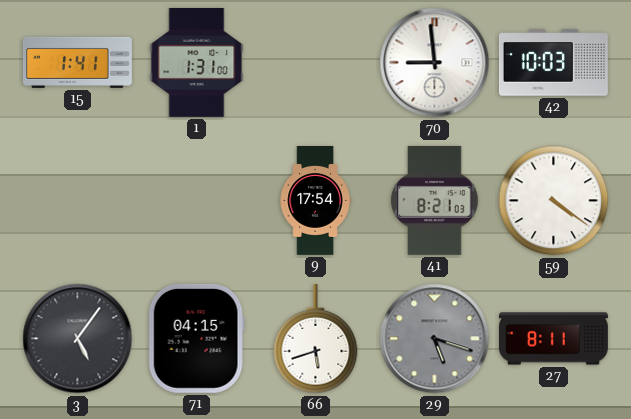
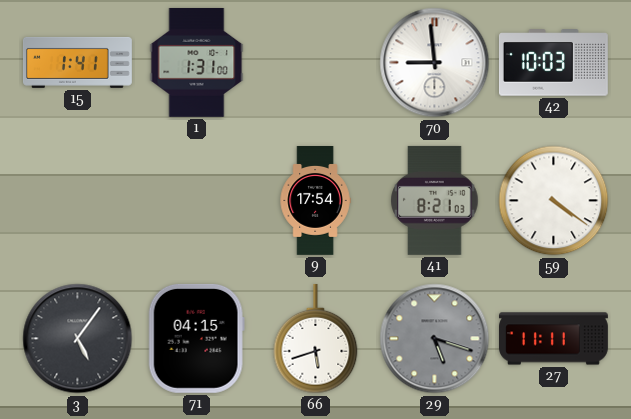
27: 8:11 -> 11:11
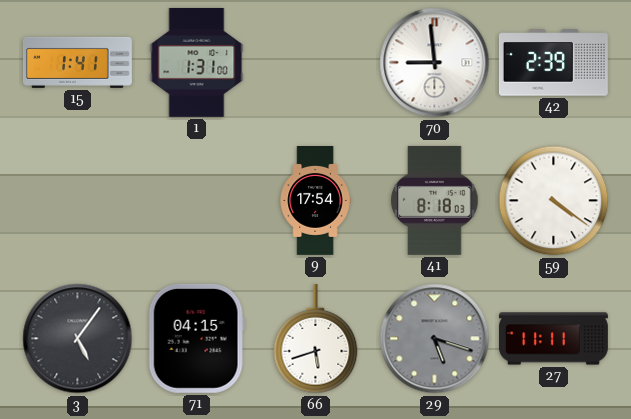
42: 10:03 -> 2:39
41: 8:21 -> 8:18
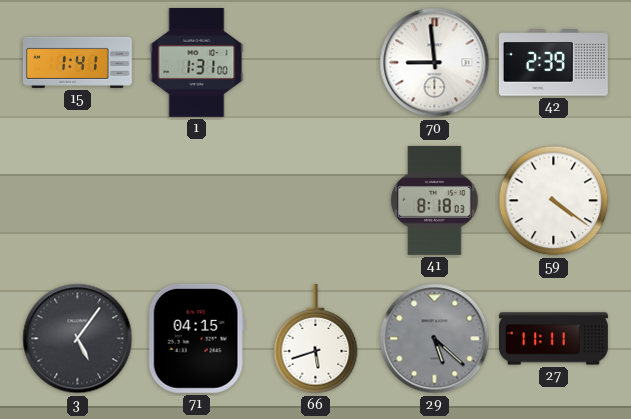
9: 17:54 -> none
29: 5:18 -> 5:22
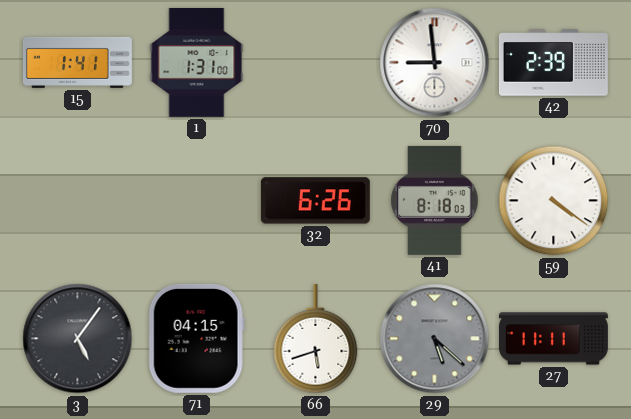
32: none -> 6:26
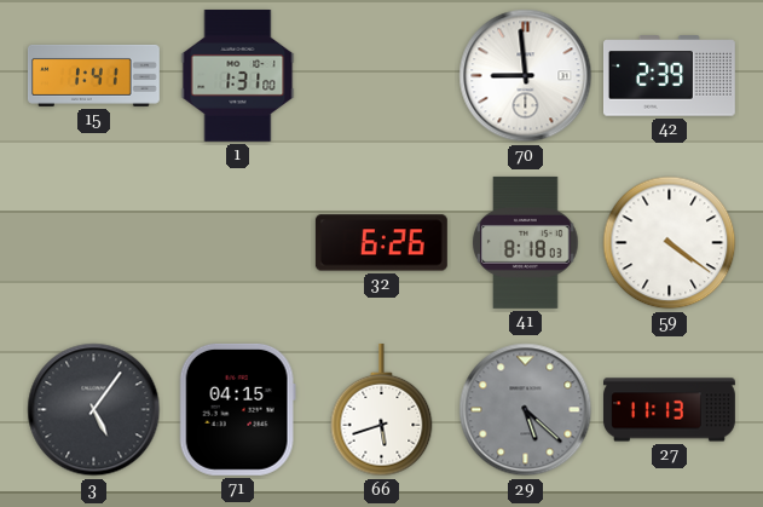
27: 11:11 -> 11:13
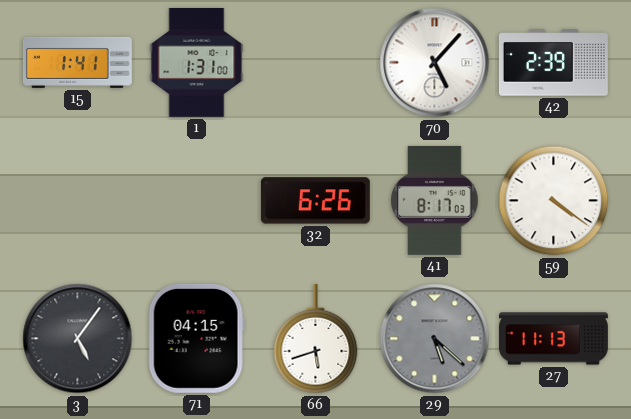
70: 8:59 -> 5:07
41: 8:18 -> 8:17
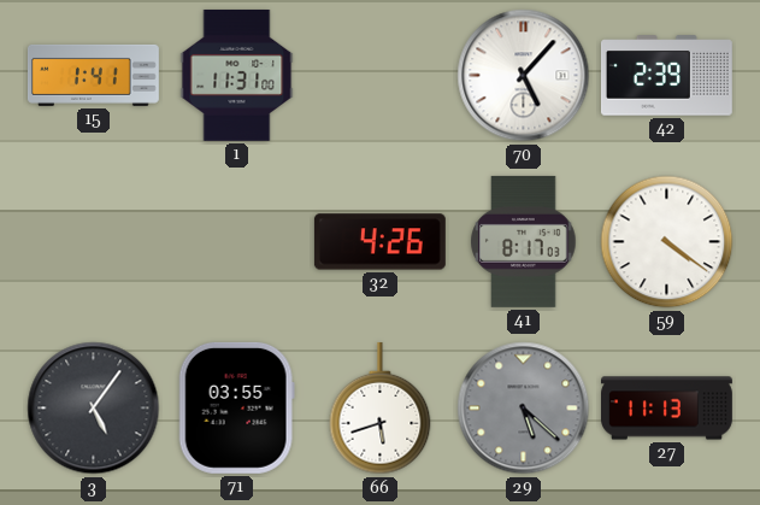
1: 1:31 -> 11:31
32: 6:26 -> 4:26
71: 04:15 -> 03:55
